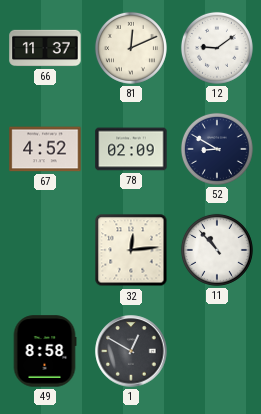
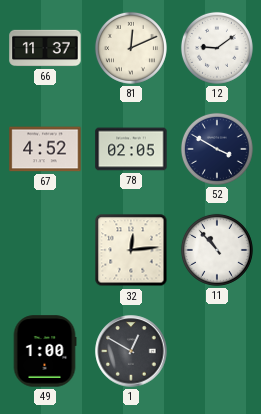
78: 02:09 -> 02:05
52: 8:50 -> 3:50
49: 8:58 -> 1:00
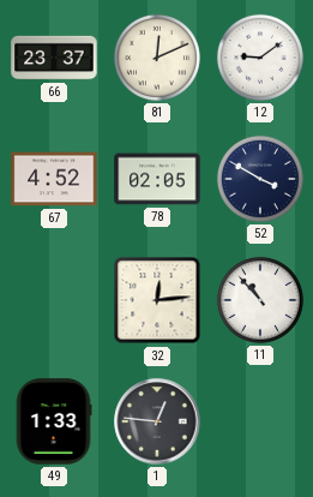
66: 11:37 -> 23:37
49: 1:00 -> 1:33
1: 12:50 -> 12:46
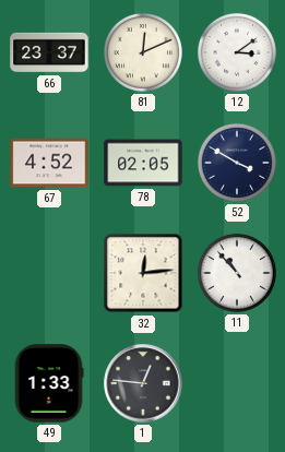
12: 9:09 -> 3:09
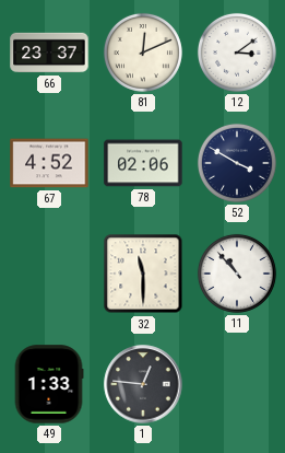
78: 02:05 -> 02:06
32: 12:14 -> 11:30
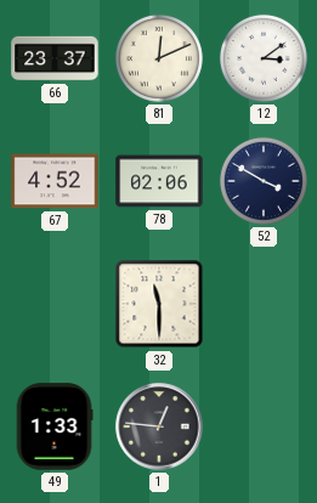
11: 10:53 -> none
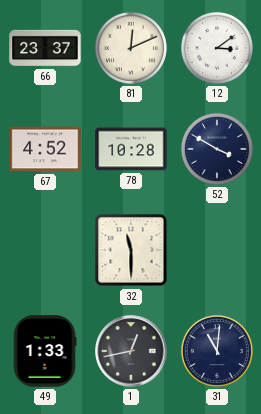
78: 02:06 -> 10:28
1: 12:46 -> 12:43
31: none -> 11:01
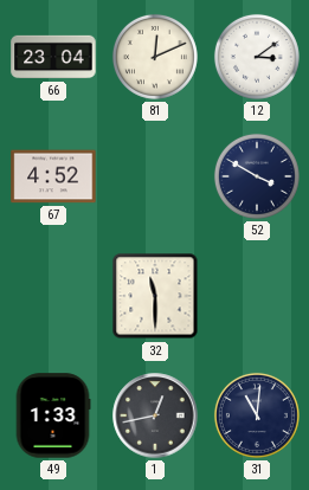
66: 23:37 -> 23:04
78: 10:28 -> none
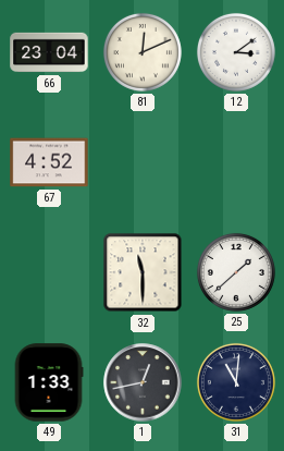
52: 3:50 -> none
25: none -> 1:38
